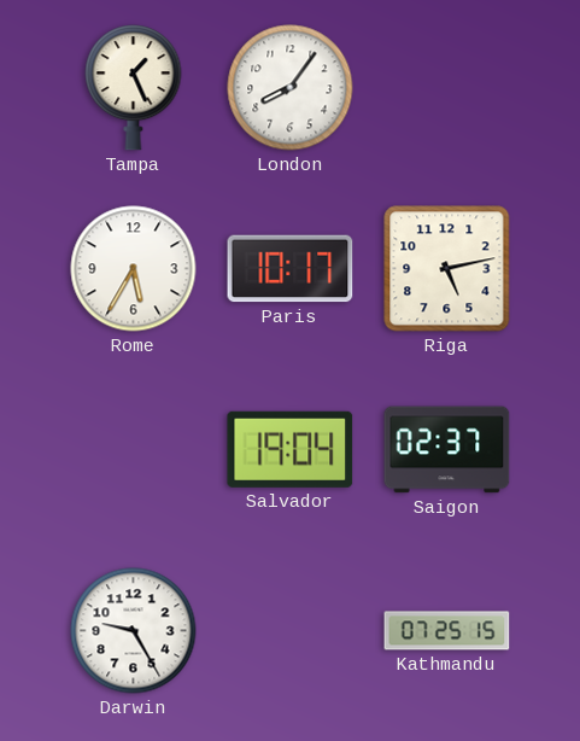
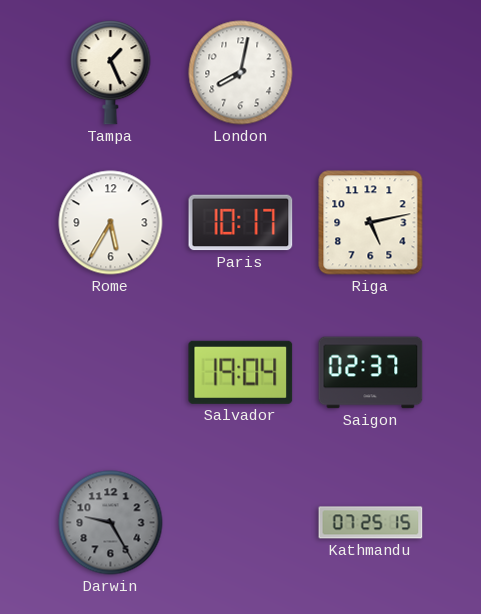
London: 8:06 -> 8:02
Darwin dial: white -> grey
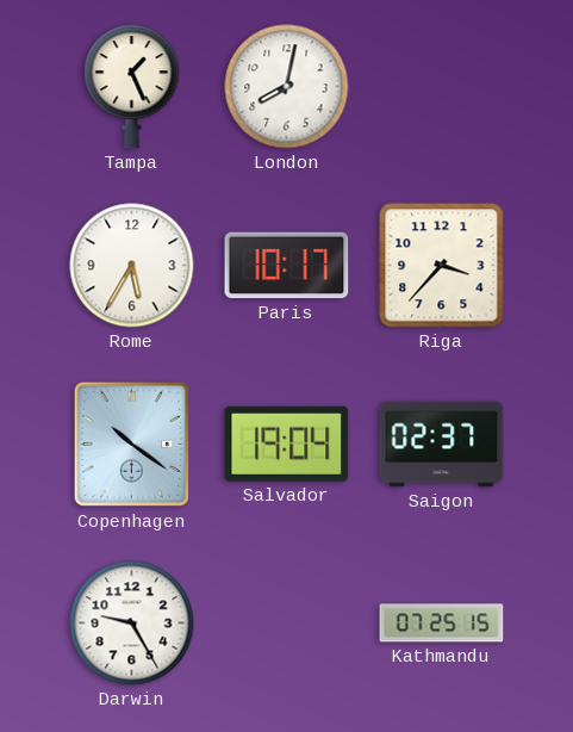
Riga: 5:13 -> 3:37
Copenhagen: none -> 10:21
Darwin dial: grey -> white
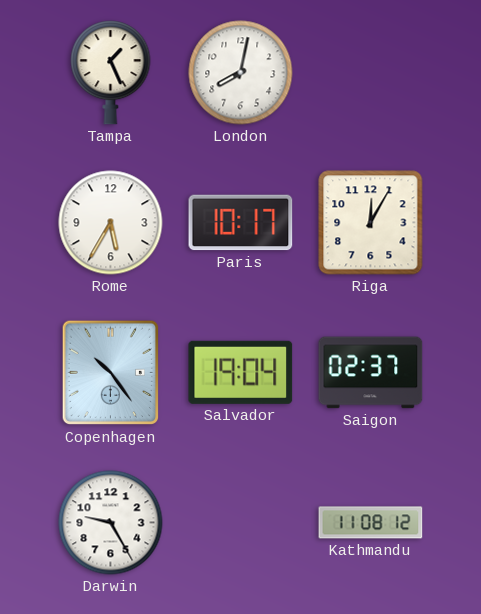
Riga: 3:37 -> 12:05
Copenhagen: 10:21 -> 10:24
Kathmandu: 07:25 -> 11:08
